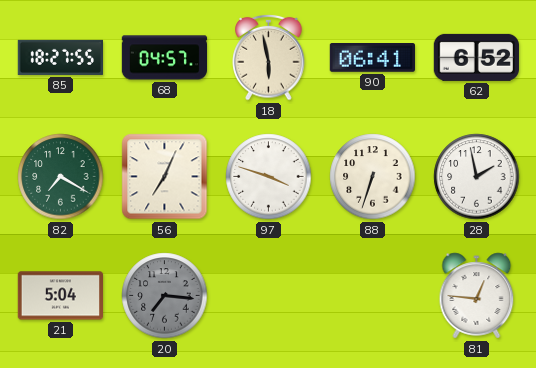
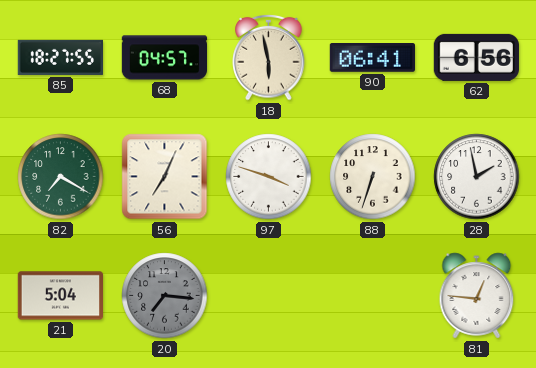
62: 6:52 -> 6:56
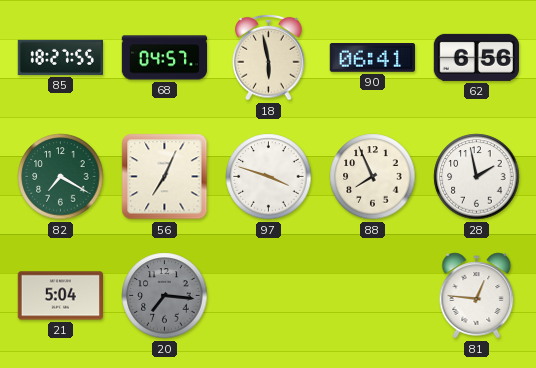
88: 6:33 -> 7:56
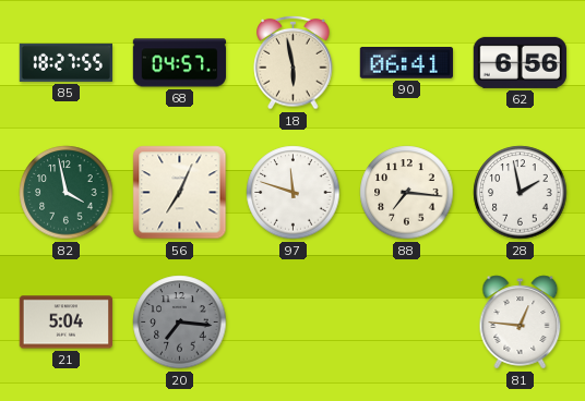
82: 7:20 -> 3:58
97: 3:48 -> 11:48
88: 7:56 -> 7:16
